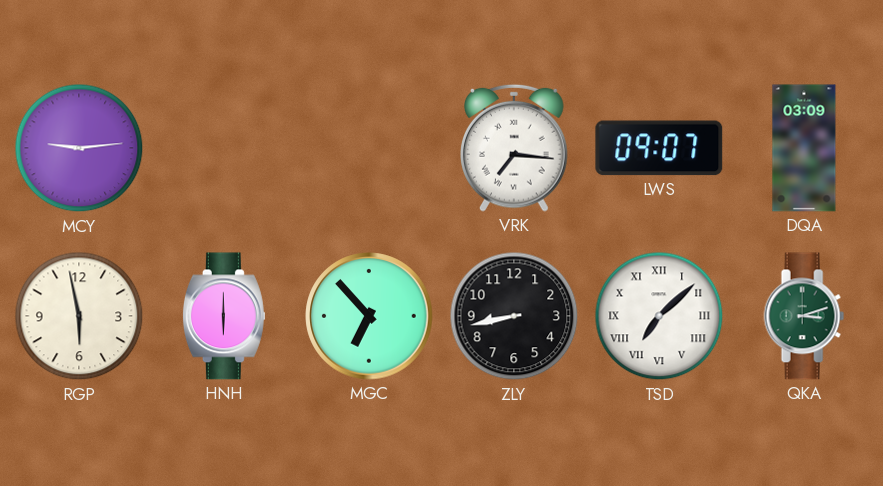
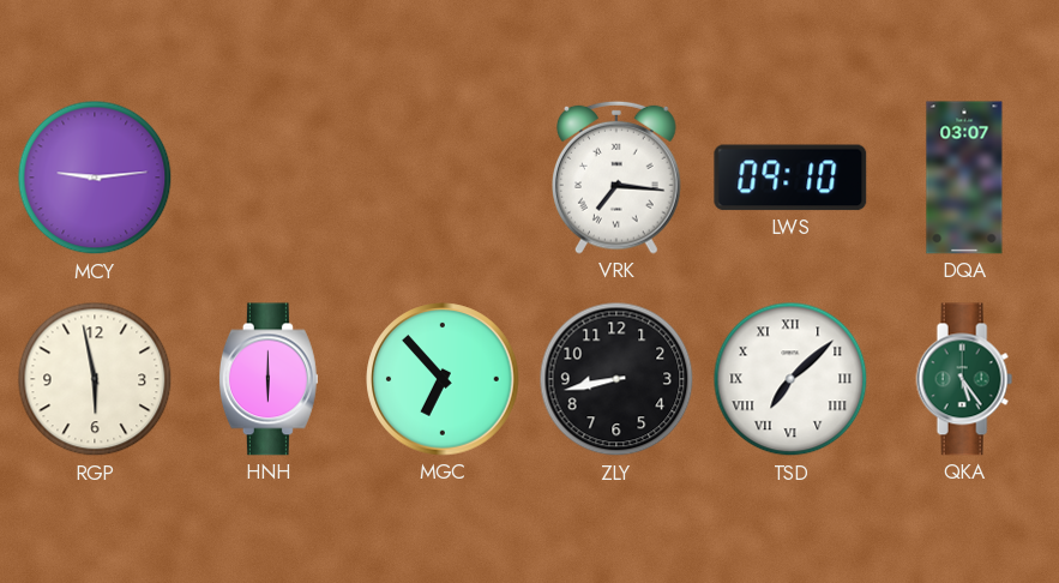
LWS: 09:07 -> 09:10
DQA: 03:09 -> 03:07
QKA: 3:12 -> 5:24
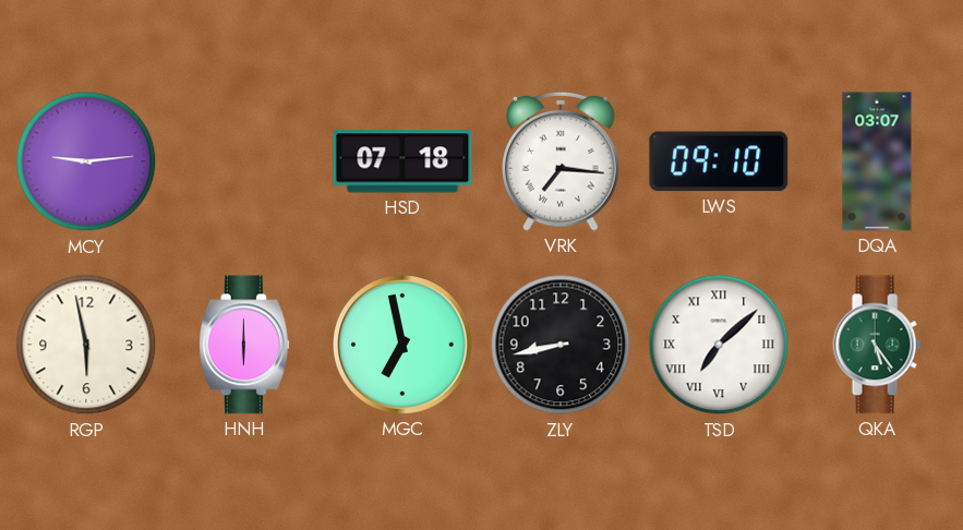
HSD: none -> 07:18
MGC: 6:53 -> 6:58
